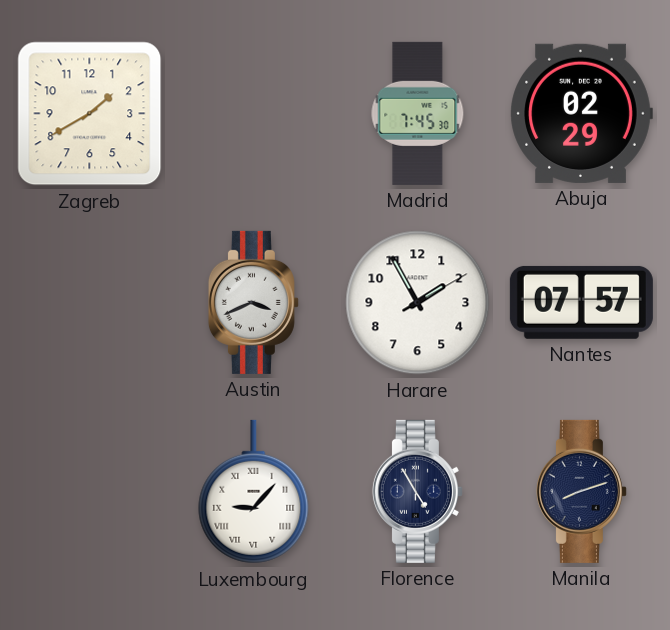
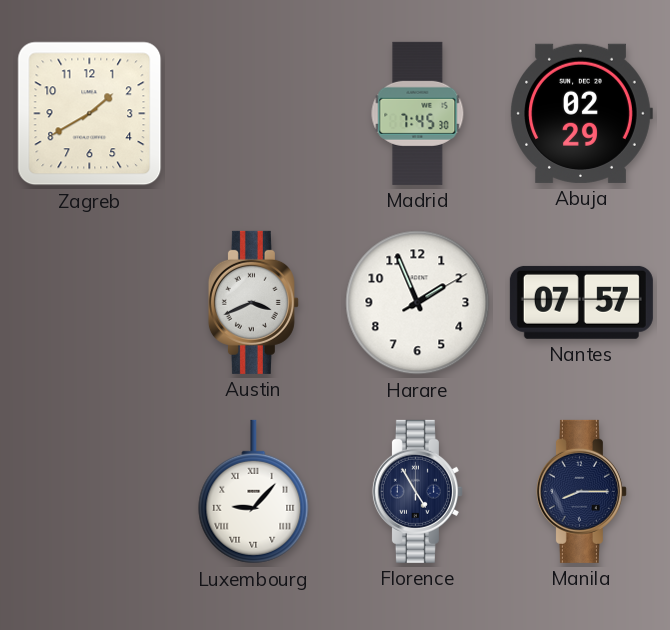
Harare: 1:55 -> 1:56
Manila: 8:12 -> 8:15
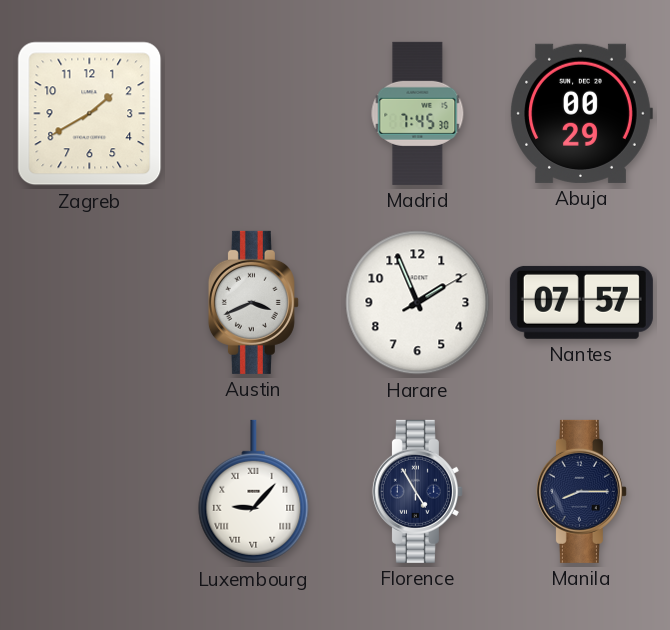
Abuja: 02:29 -> 00:29
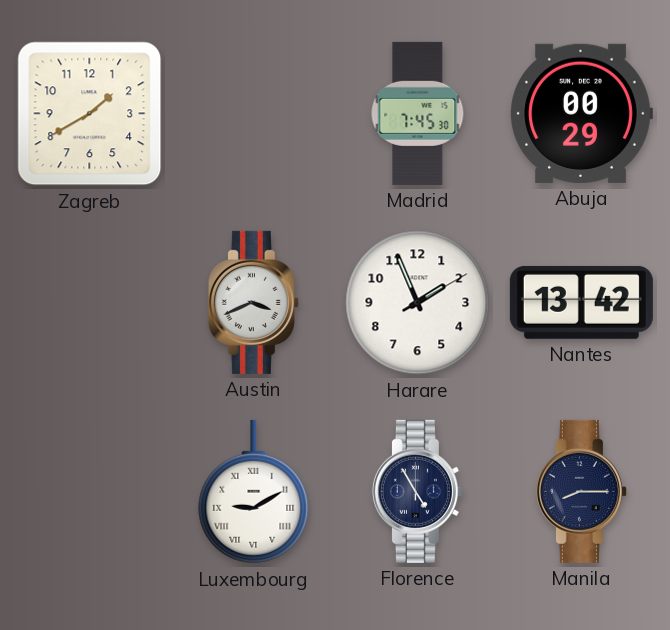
Nantes: 07:57 -> 13:42
Luxembourg: 9:07 -> 9:10
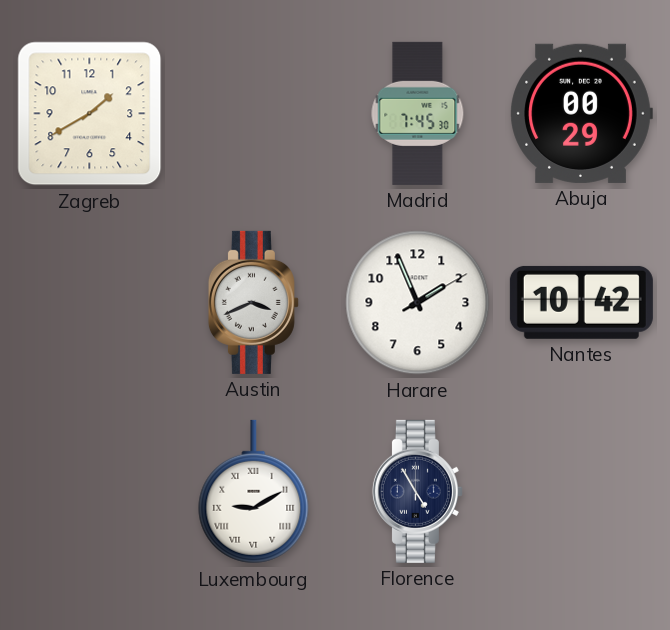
Nantes: 13:42 -> 10:42
Manila: 8:15 -> none
